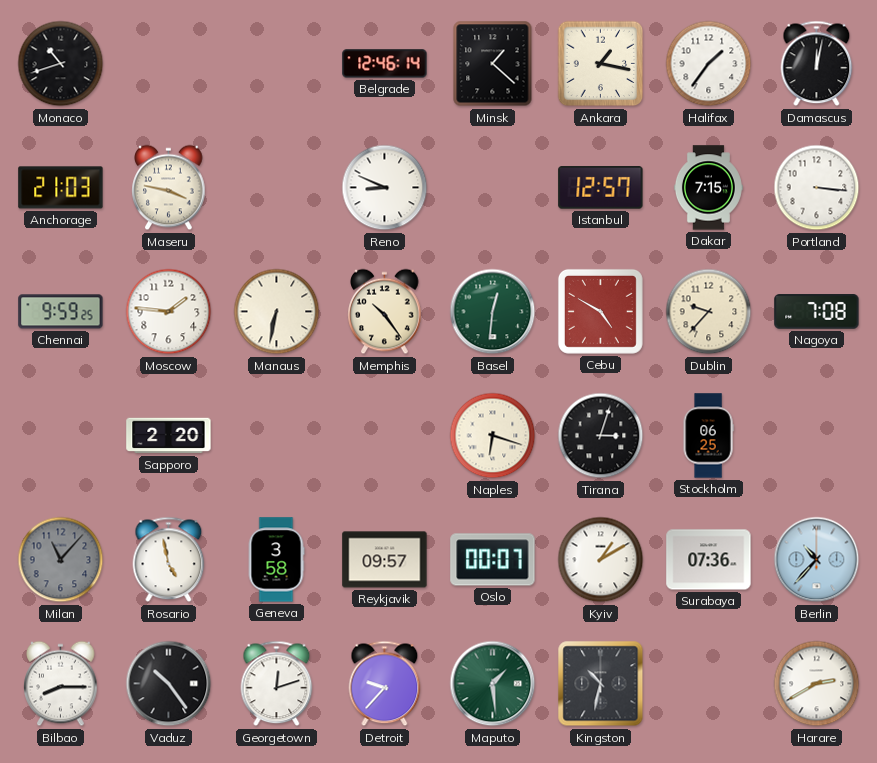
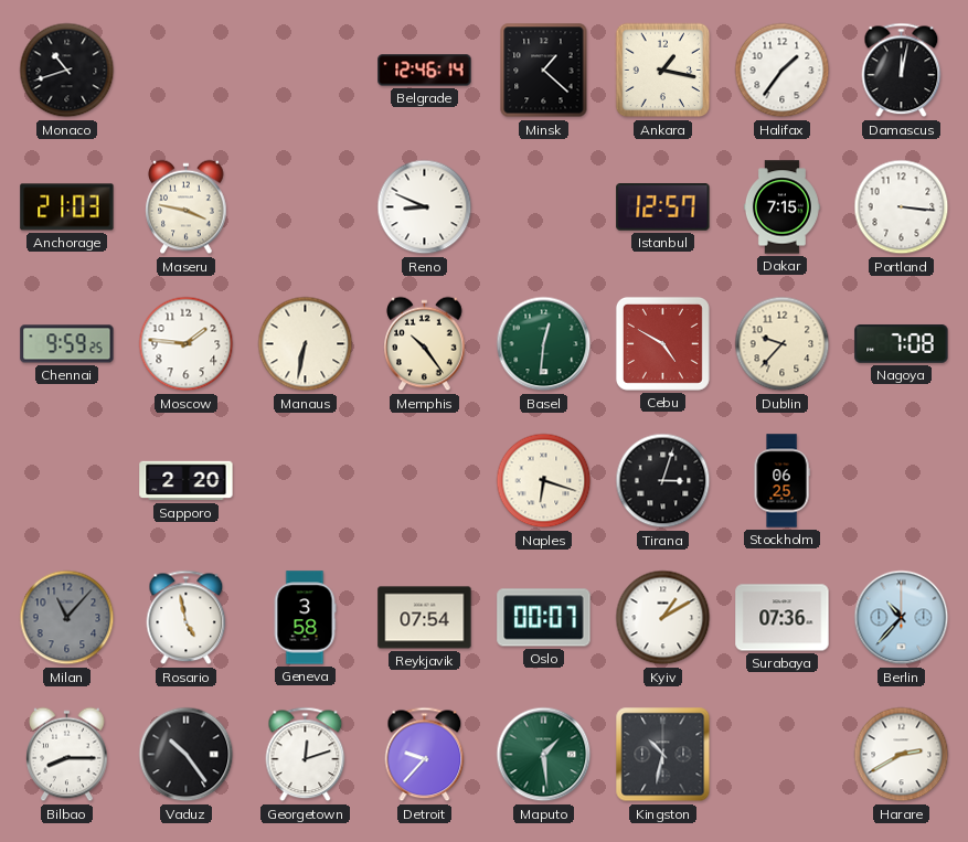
Reykjavik: 09:57 -> 07:54
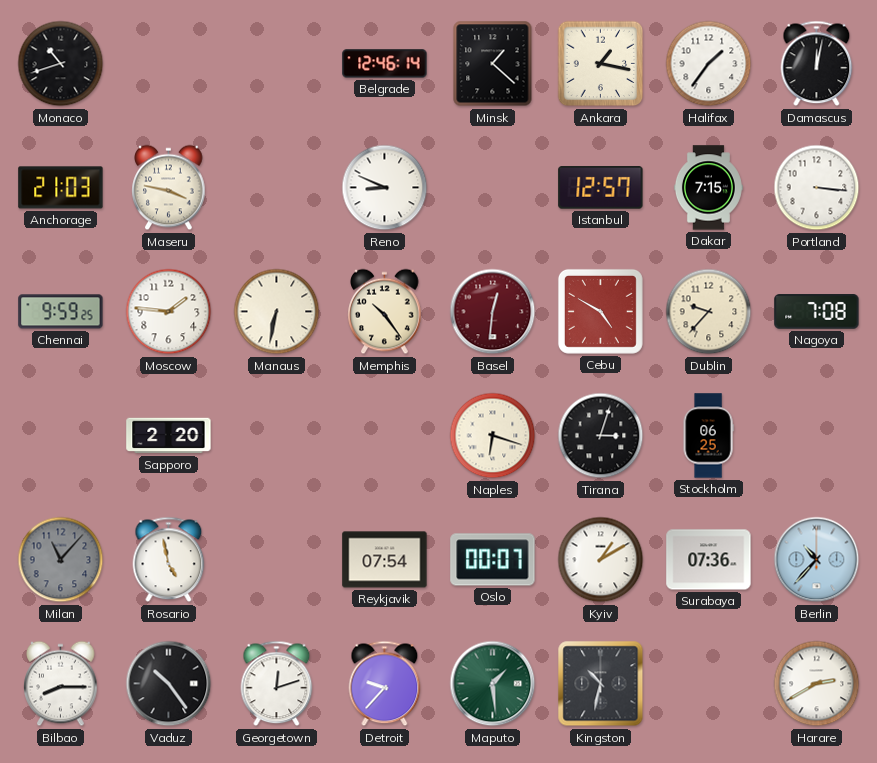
Basel dial: green -> burgundy
Geneva: 3:58 -> none
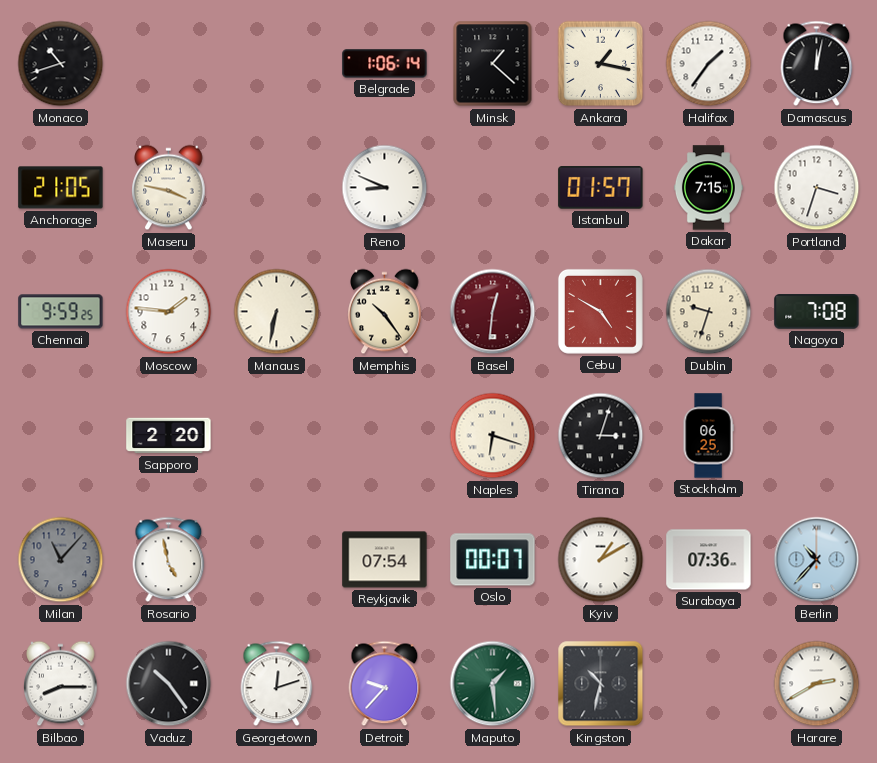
Belgrade: 12:46 -> 1:06
Anchorage: 21:03 -> 21:05
Istanbul: 12:57 -> 01:57
Portland: 3:16 -> 3:33
Dublin: 9:37 -> 9:33
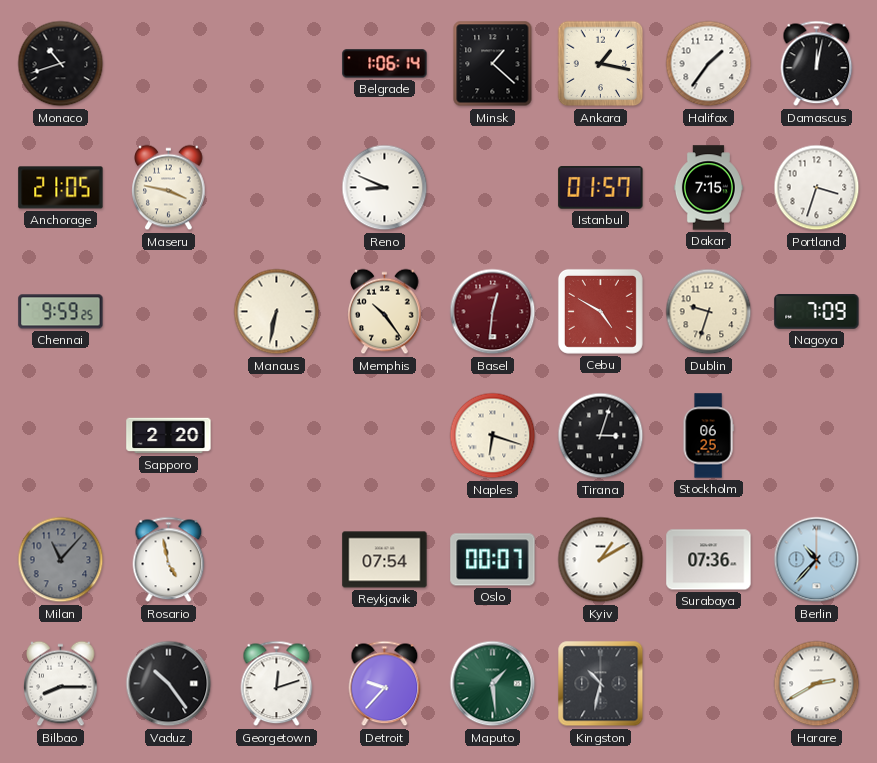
Moscow: 1:46 -> none
Nagoya: 7:08 -> 7:09
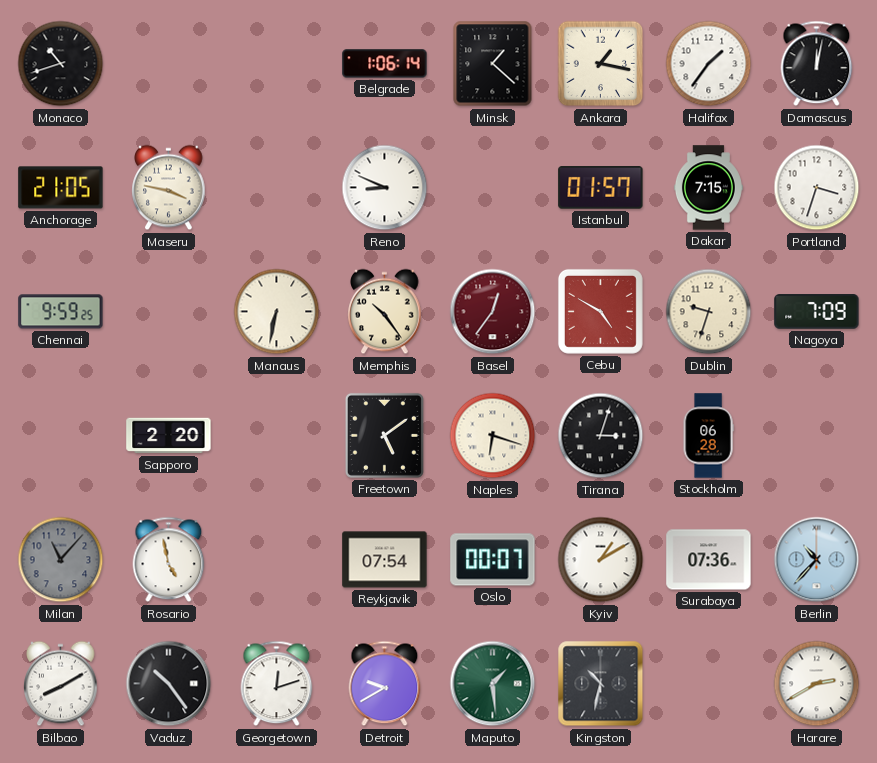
Basel: 12:31 -> 12:36
Freetown: none -> 5:09
Stockholm: 06:25 -> 06:28
Bilbao: 8:15 -> 8:10
Detroit: 9:37 -> 9:40
